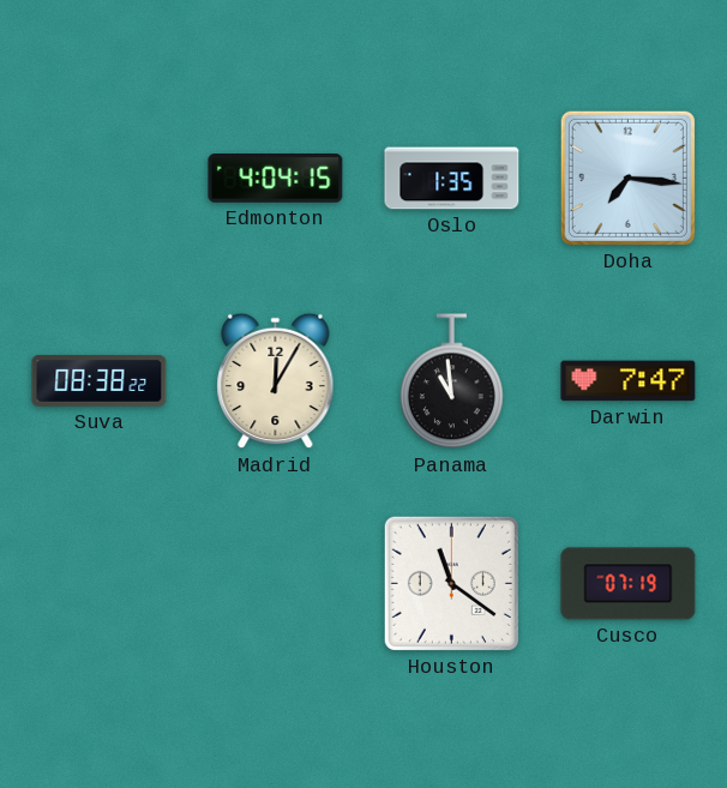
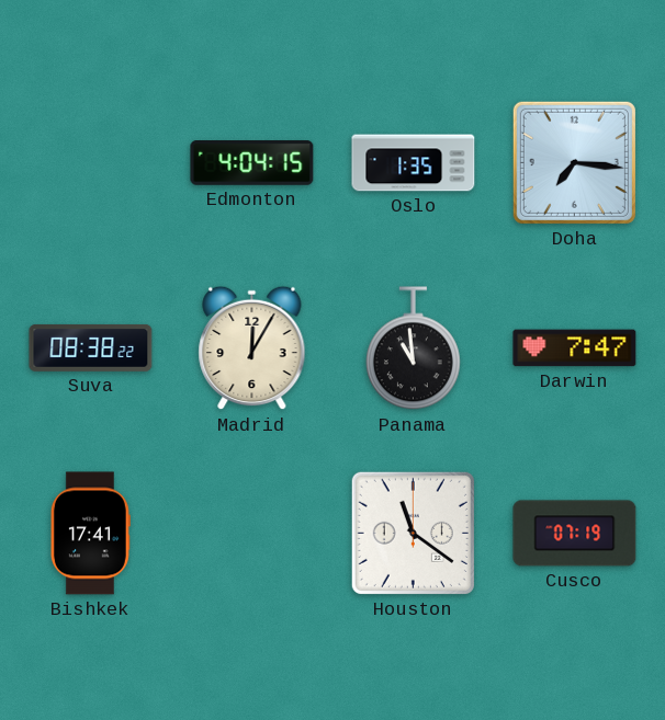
Bishkek: none -> 17:41
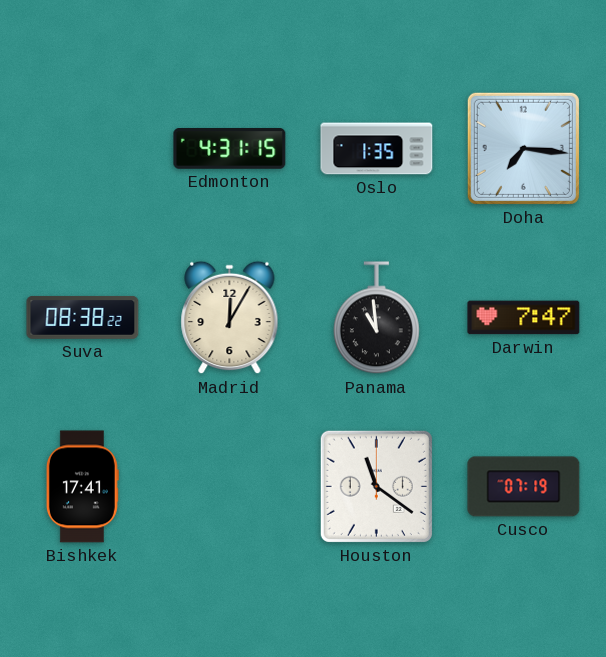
Edmonton: 4:04 -> 4:31
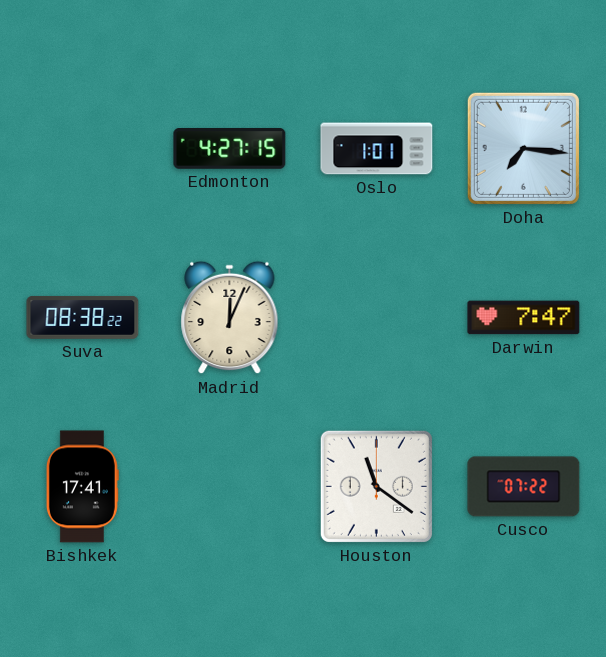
Edmonton: 4:31 -> 4:27
Oslo: 1:35 -> 1:01
Madrid: 12:05 -> 12:04
Panama: 10:59 -> none
Cusco: 07:19 -> 07:22
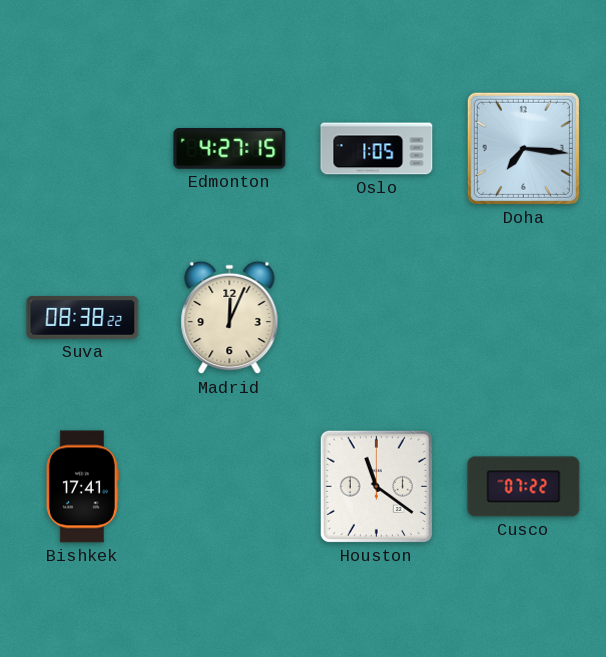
Oslo: 1:01 -> 1:05
Darwin: 7:47 -> none
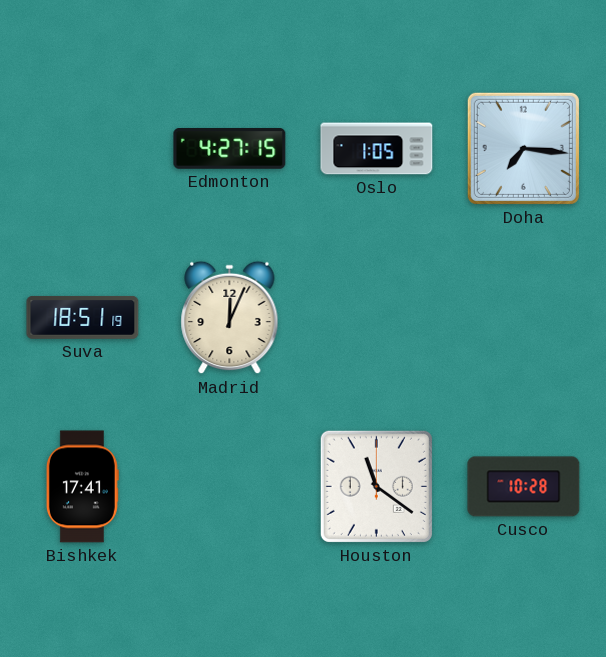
Suva: 08:38 -> 18:51
Cusco: 07:22 -> 10:28
